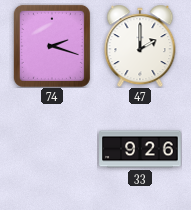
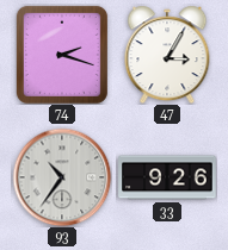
47: 2:00 -> 3:05
93: none -> 10:36
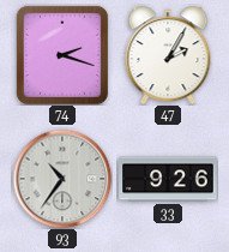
47: 3:05 -> 2:05
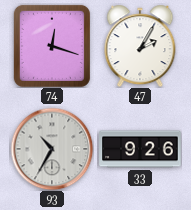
74: 2:18 -> 12:18
93: 10:36 -> 10:35
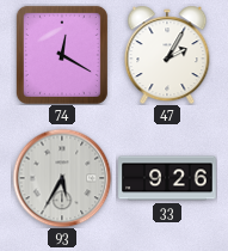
74: 12:18 -> 12:20
93: 10:35 -> 5:35
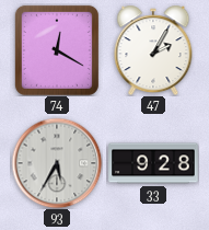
33: 9:26 -> 9:28
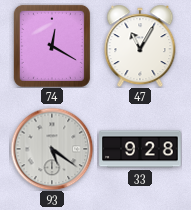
47: 2:05 -> 11:05
93: 5:35 -> 5:21
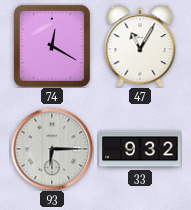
93: 5:21 -> 6:15
33: 9:28 -> 9:32
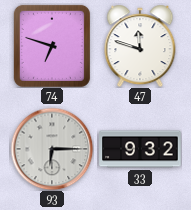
74: 12:20 -> 6:48
47: 11:05 -> 11:48
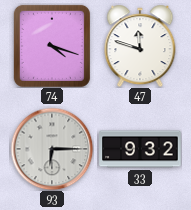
74: 6:48 -> 4:18
